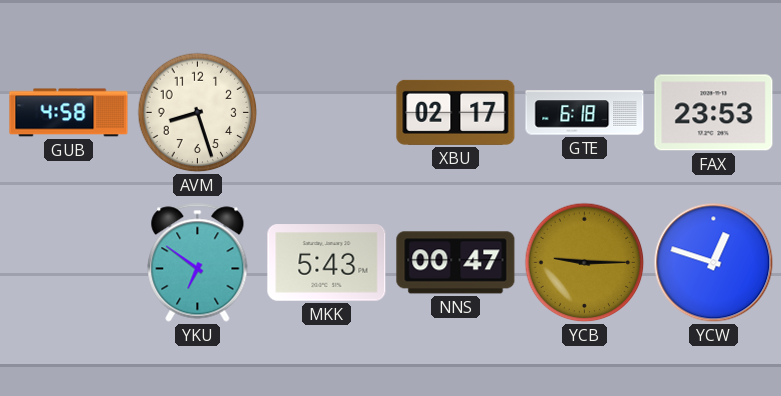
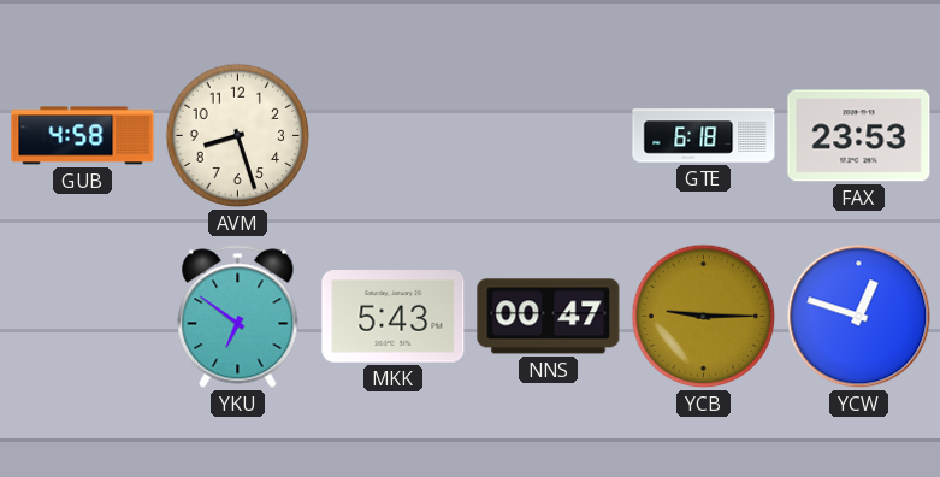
XBU: 02:17 -> none
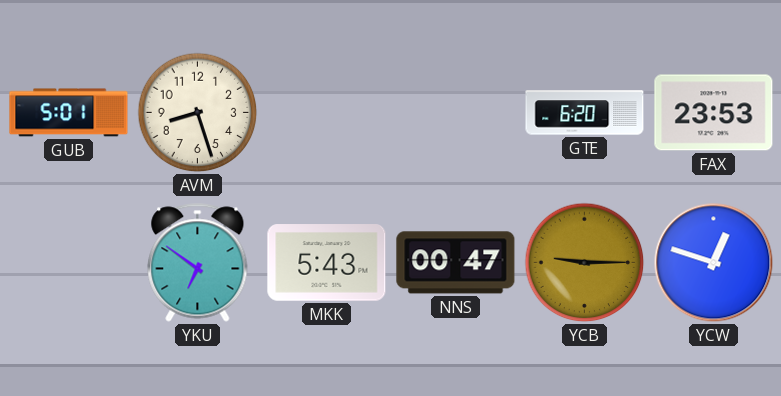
GUB: 4:58 -> 5:01
GTE: 6:18 -> 6:20
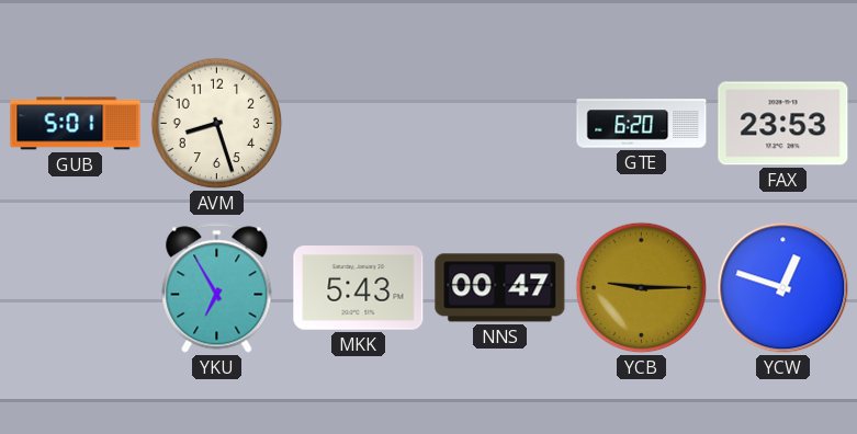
YKU: 6:51 -> 6:55
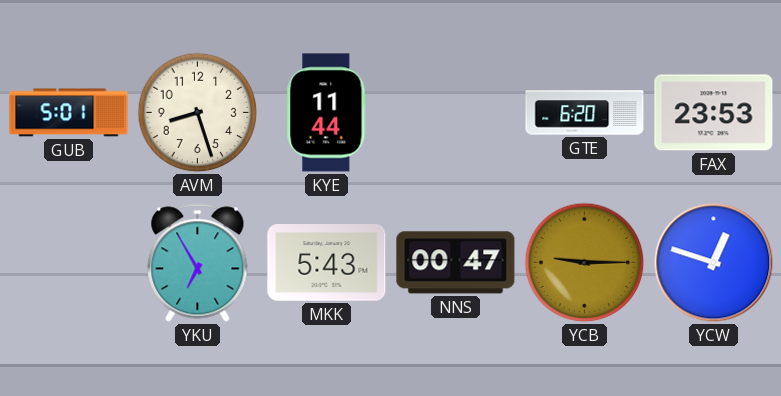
KYE: none -> 11:44
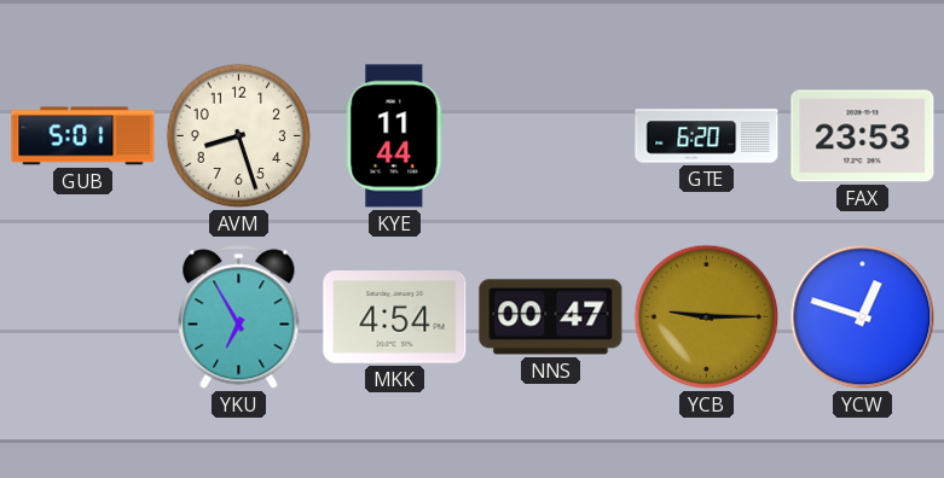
MKK: 5:43 -> 4:54
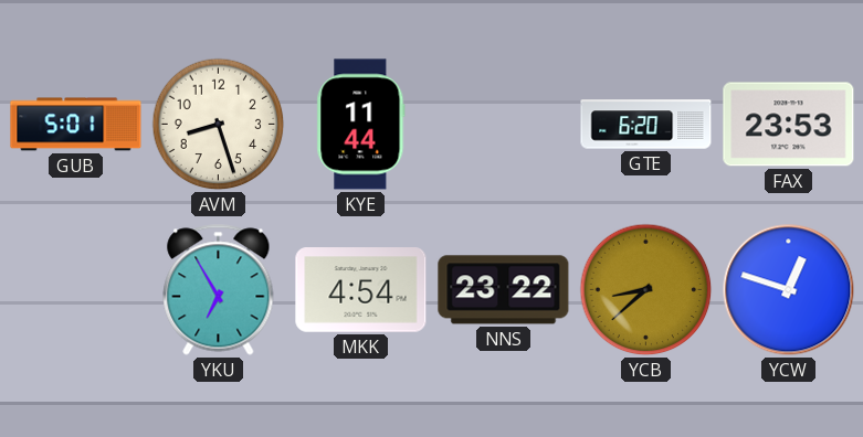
NNS: 00:47 -> 23:22
YCB: 9:15 -> 8:38
